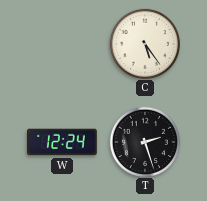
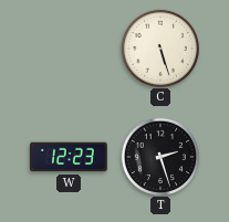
C: 5:24 -> 5:27
W: 12:24 -> 12:23
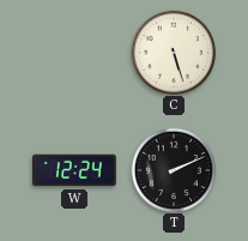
W: 12:23 -> 12:24
T: 2:27 -> 2:11
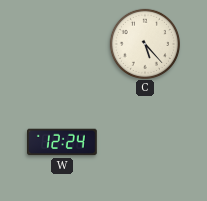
C: 5:27 -> 5:23
T: 2:11 -> none
